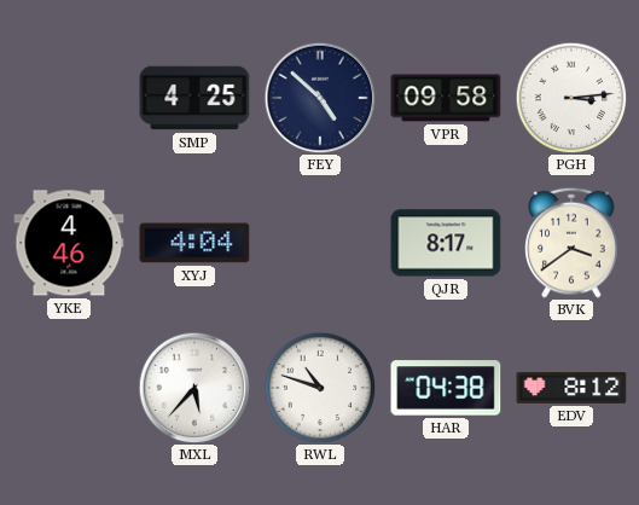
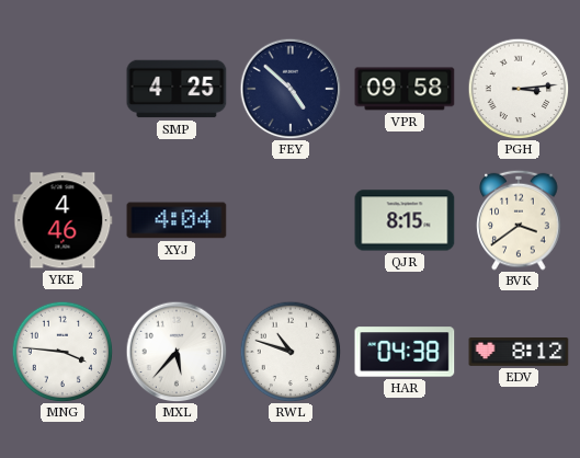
QJR: 8:17 -> 8:15
MNG: none -> 3:46
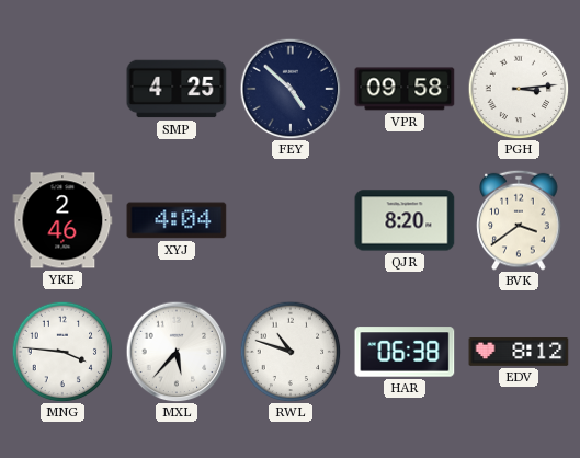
YKE: 4:46 -> 2:46
QJR: 8:15 -> 8:20
HAR: 04:38 -> 06:38
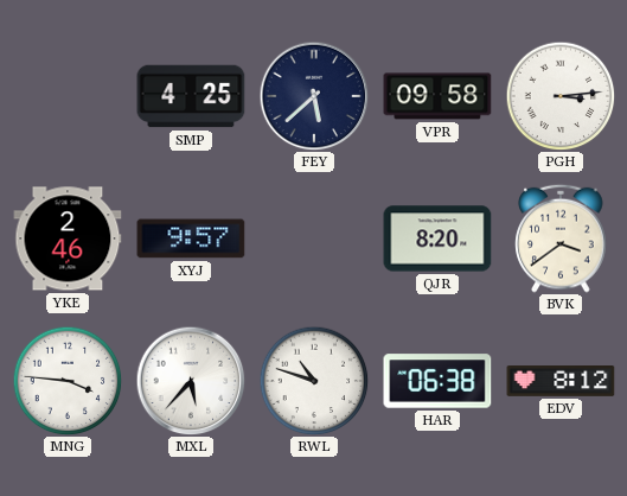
FEY: 4:52 -> 5:38
XYJ: 4:04 -> 9:57
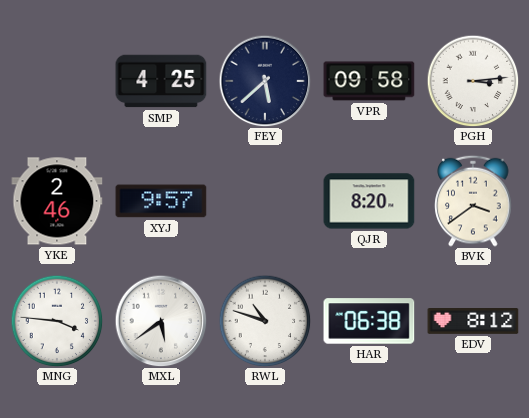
MXL: 5:37 -> 5:39
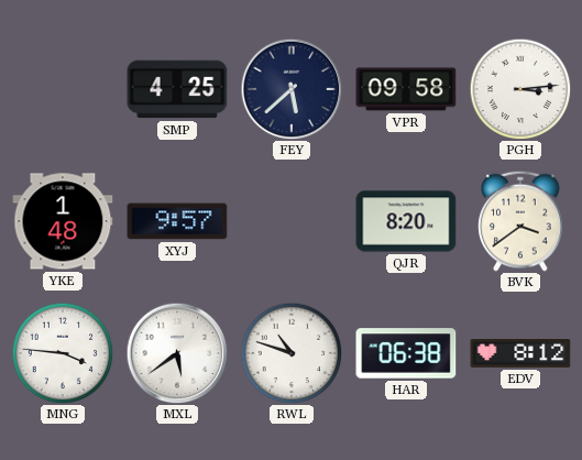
YKE: 2:46 -> 1:48
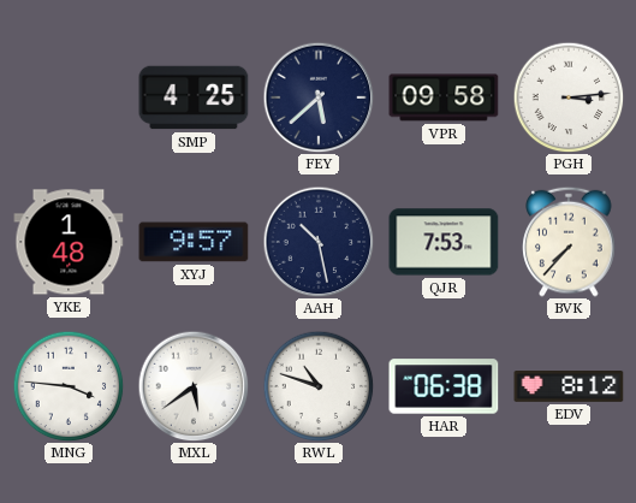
AAH: none -> 10:28
QJR: 8:20 -> 7:53
BVK: 3:39 -> 7:37
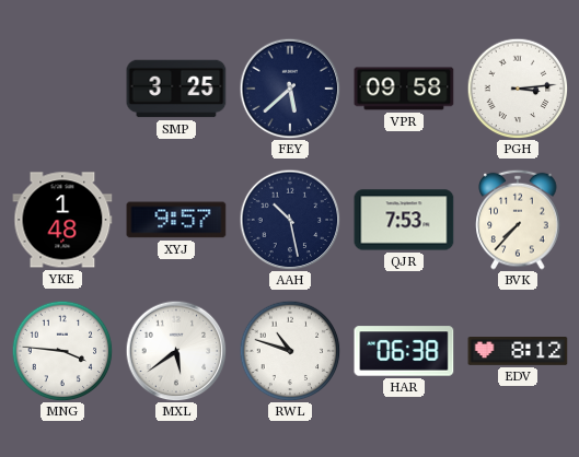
SMP: 4:25 -> 3:25
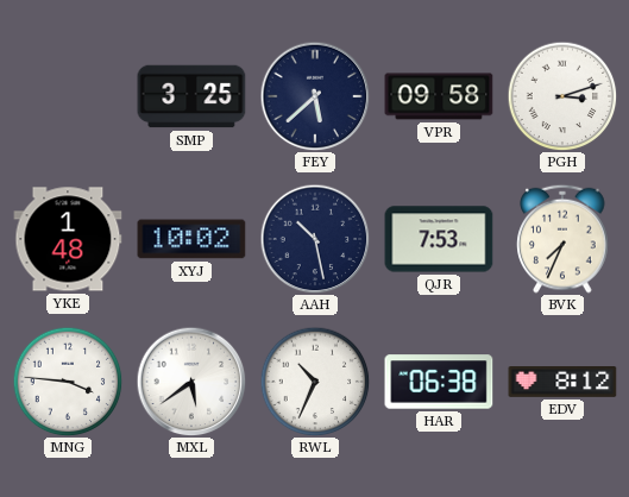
PGH: 3:14 -> 3:12
XYJ: 9:57 -> 10:02
BVK: 7:37 -> 7:34
RWL: 10:48 -> 10:34
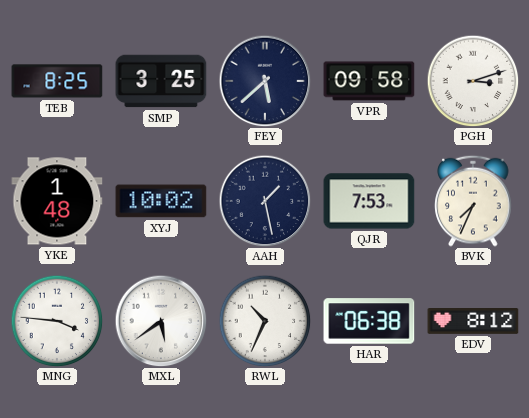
TEB: none -> 8:25
AAH: 10:28 -> 1:28
